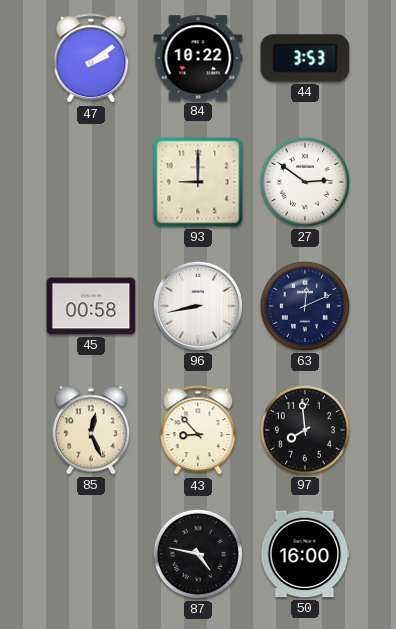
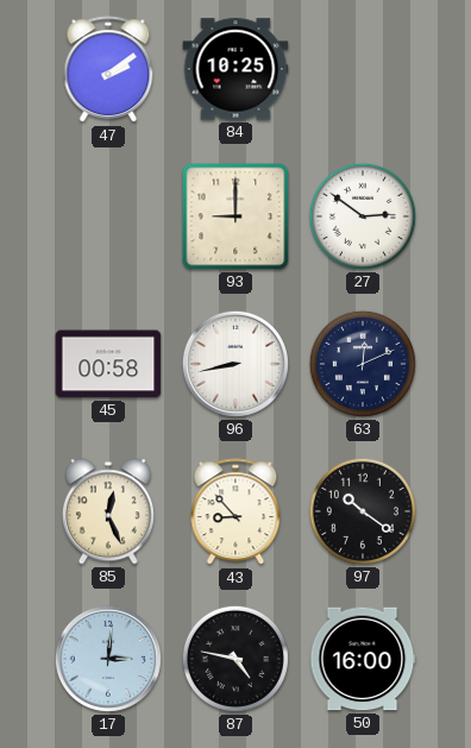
84: 10:22 -> 10:25
44: 3:53 -> none
97: 7:59 -> 10:21
17: none -> 3:01
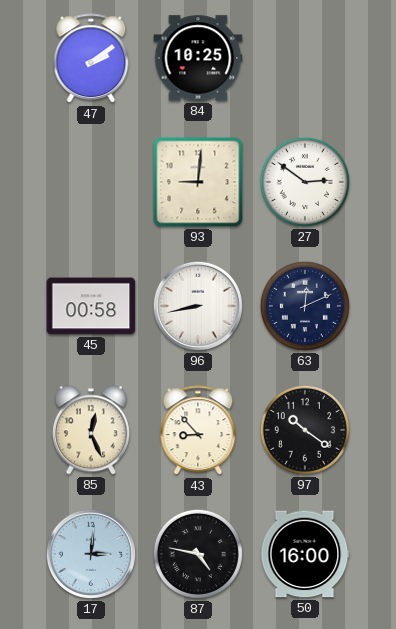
93: 9:00 -> 9:01
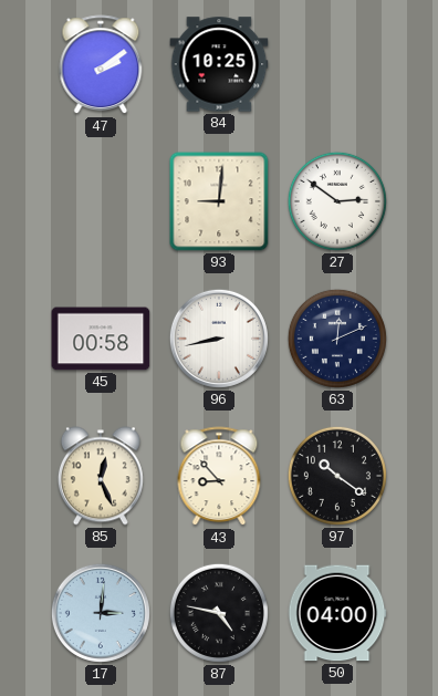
50: 16:00 -> 04:00
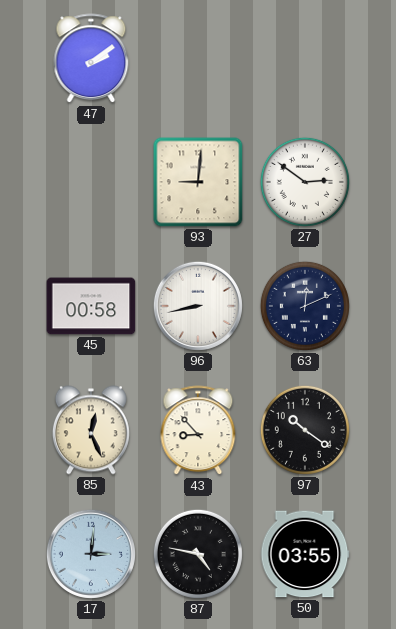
84: 10:25 -> none
50: 04:00 -> 03:55
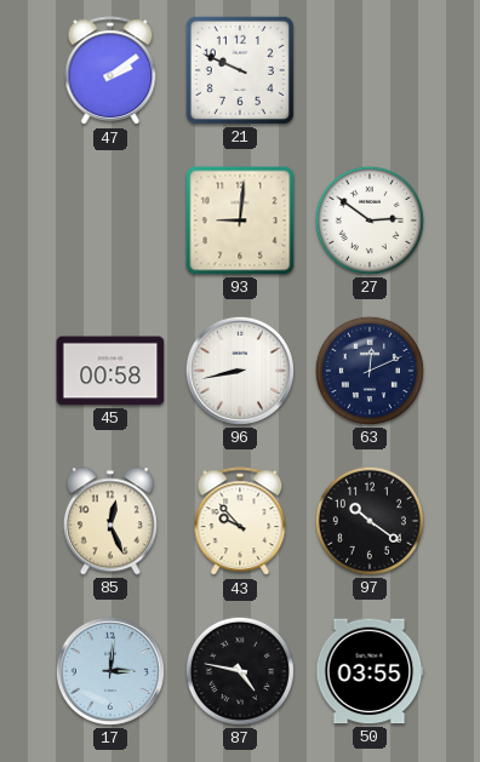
21: none -> 9:49
43: 8:53 -> 9:53
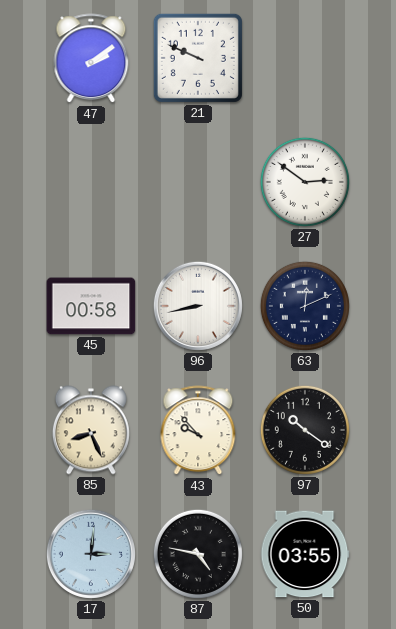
93: 9:01 -> none
85: 12:26 -> 8:26
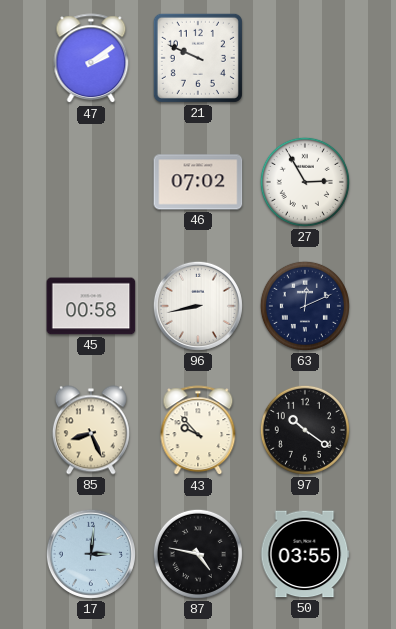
46: none -> 07:02
27: 2:51 -> 2:55
